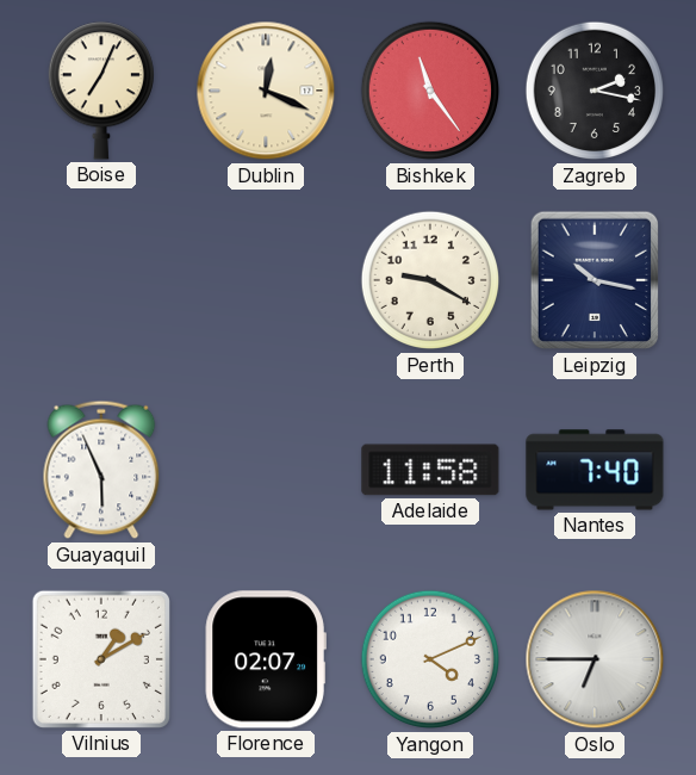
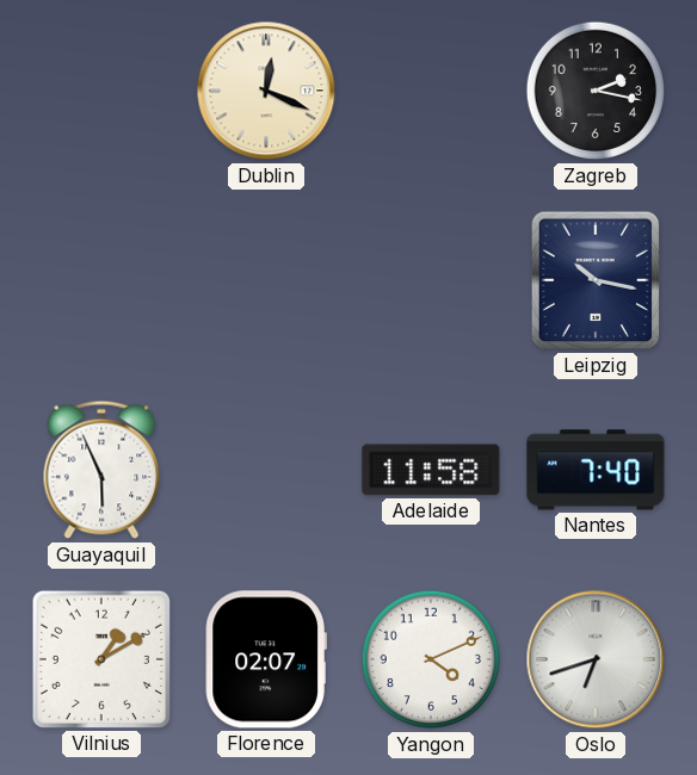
Boise: 7:04 -> none
Bishkek: 11:24 -> none
Perth: 9:20 -> none
Oslo: 6:45 -> 6:42
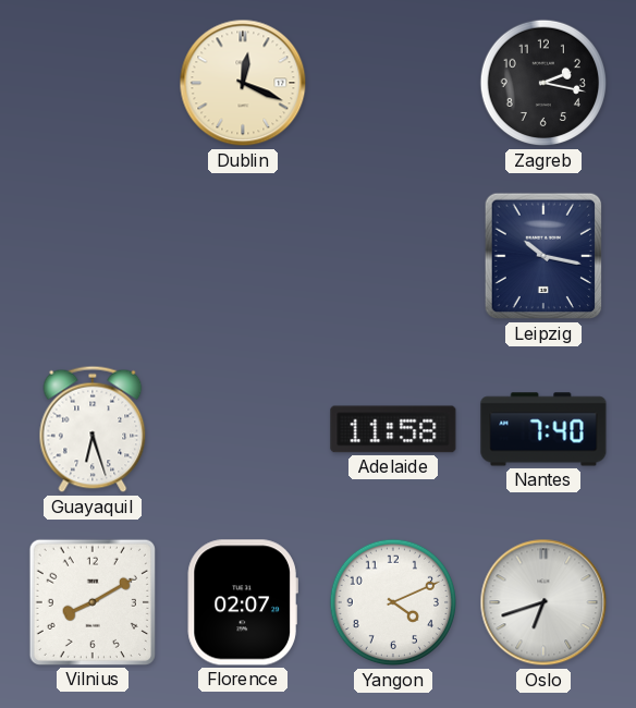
Guayaquil: 5:56 -> 6:27
Vilnius: 1:10 -> 8:10
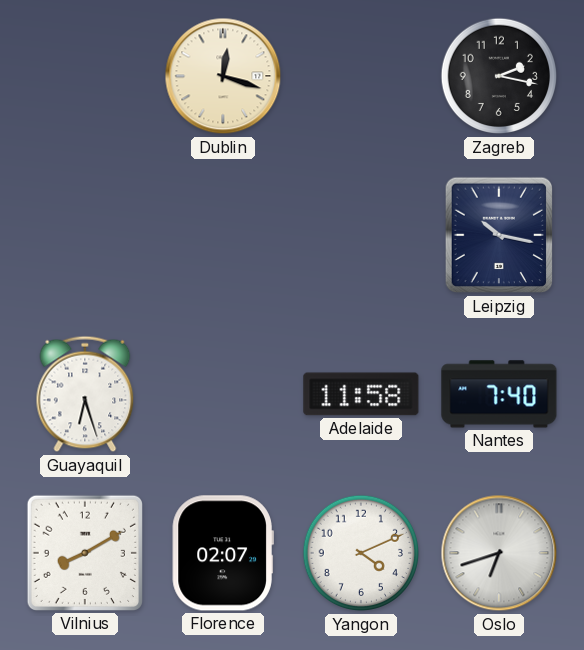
Dublin: 12:19 -> 12:18
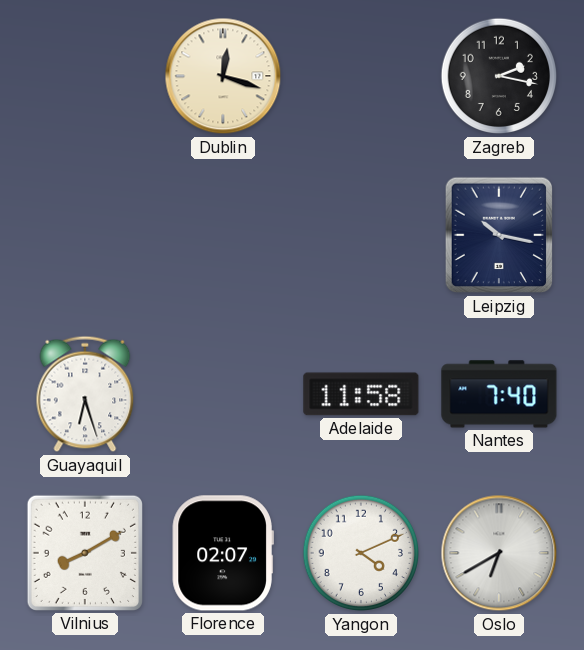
Oslo: 6:42 -> 6:40
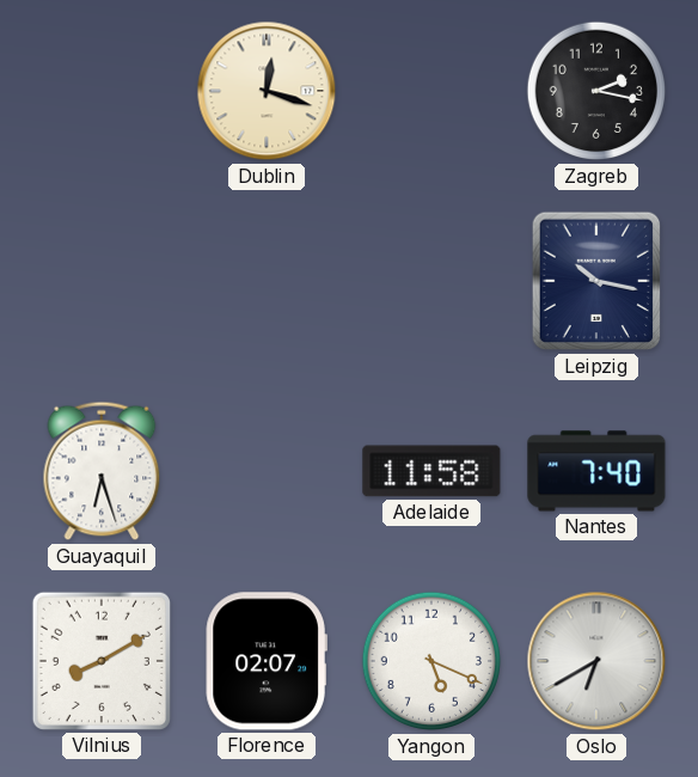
Yangon: 4:11 -> 5:19
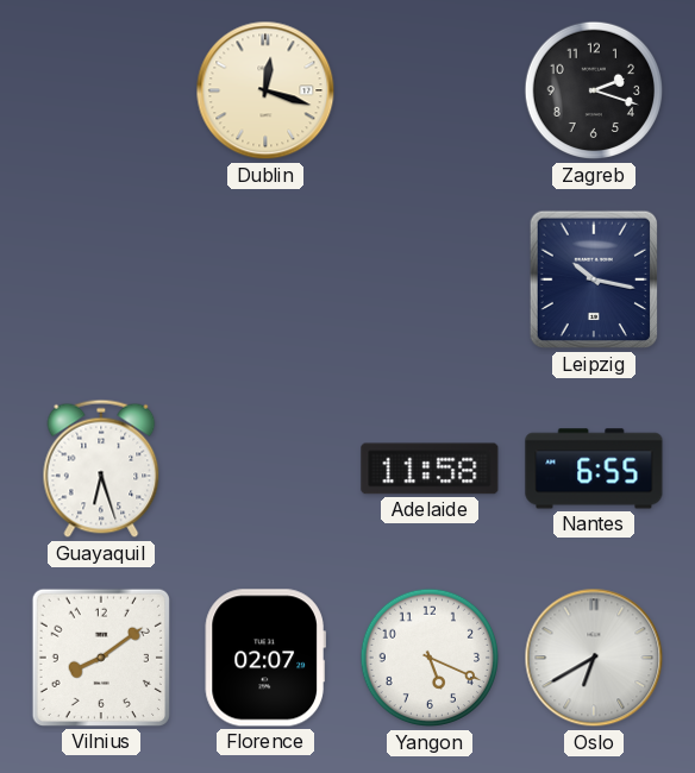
Zagreb: 2:17 -> 2:18
Nantes: 7:40 -> 6:55
Vilnius: 8:10 -> 8:09
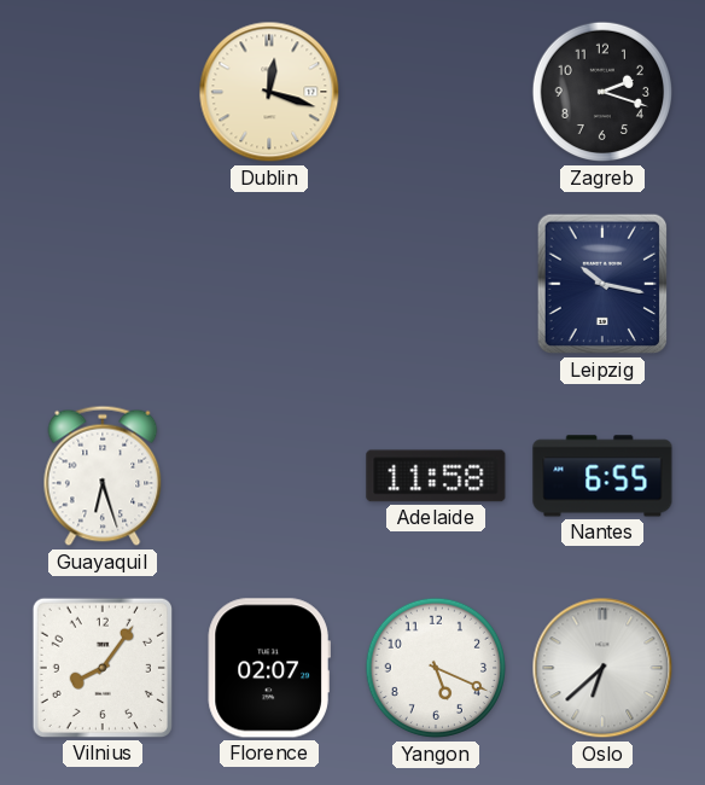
Vilnius: 8:09 -> 8:06
Oslo: 6:40 -> 6:38
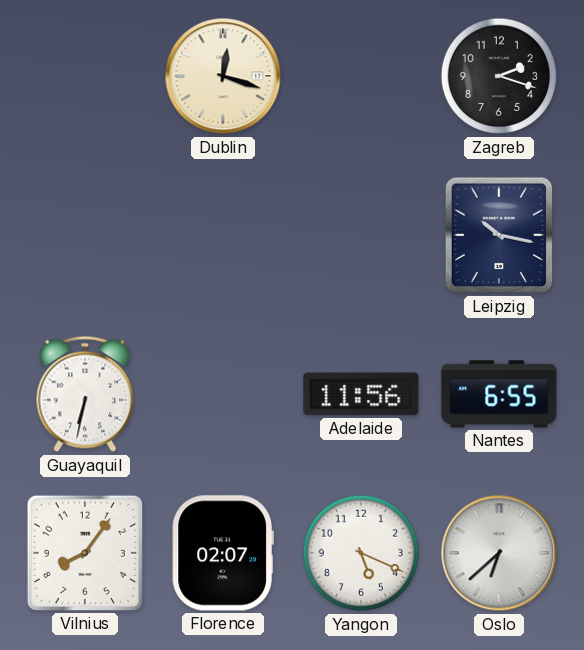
Guayaquil: 6:27 -> 6:32
Adelaide: 11:58 -> 11:56
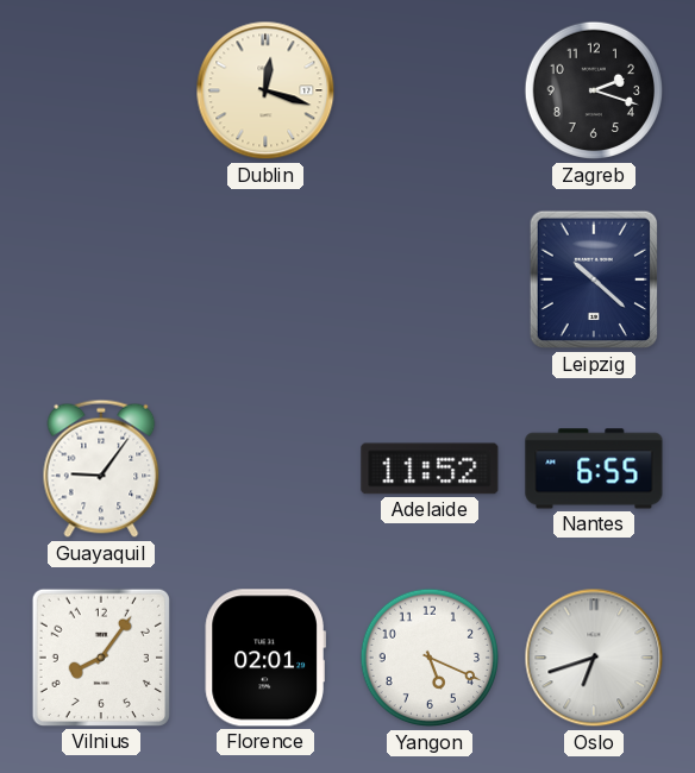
Leipzig: 10:17 -> 10:22
Guayaquil: 6:32 -> 9:06
Adelaide: 11:56 -> 11:52
Florence: 02:07 -> 02:01
Oslo: 6:38 -> 6:42
